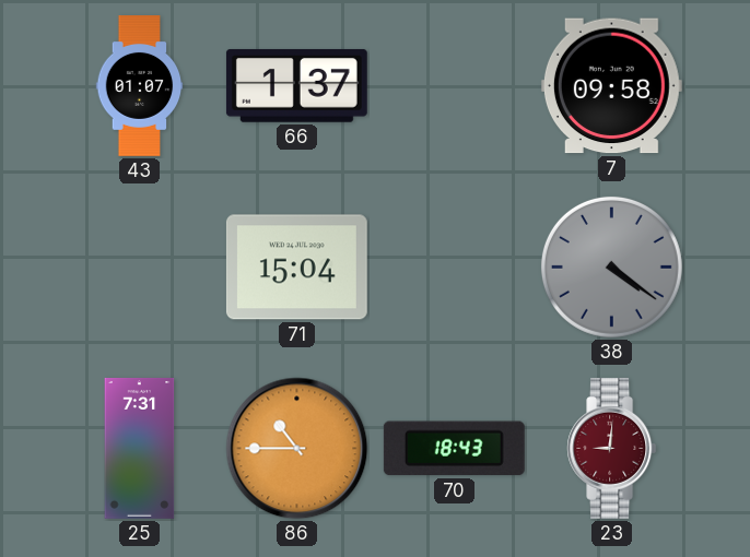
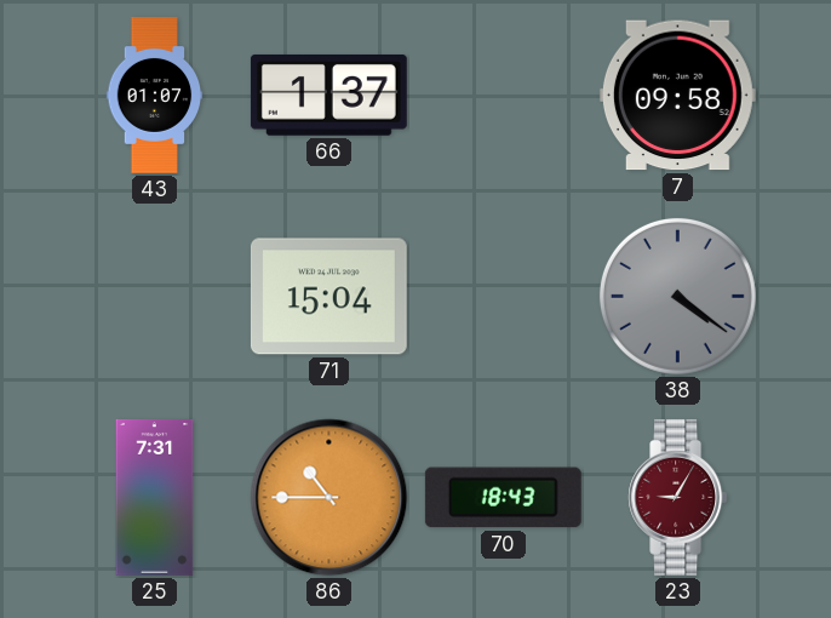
23: 9:01 -> 9:05
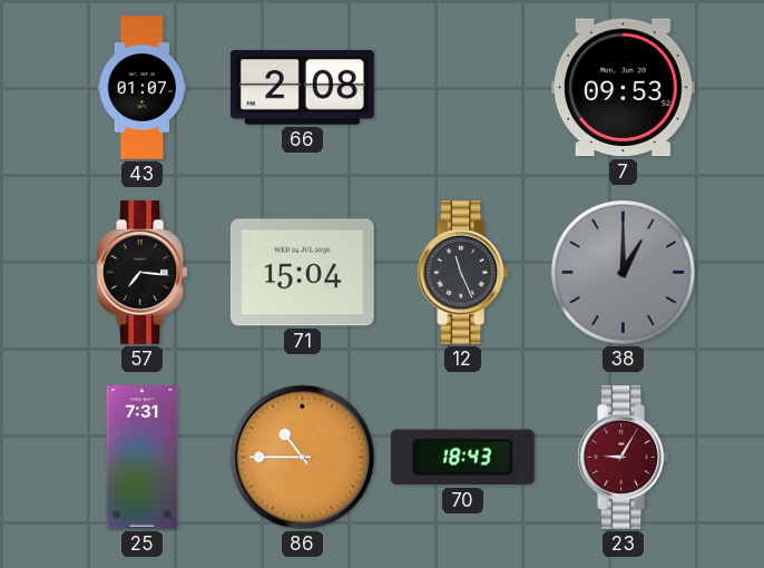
66: 1:37 -> 2:08
7: 09:58 -> 09:53
57: none -> 7:16
12: none -> 11:26
38: 4:21 -> 1:00
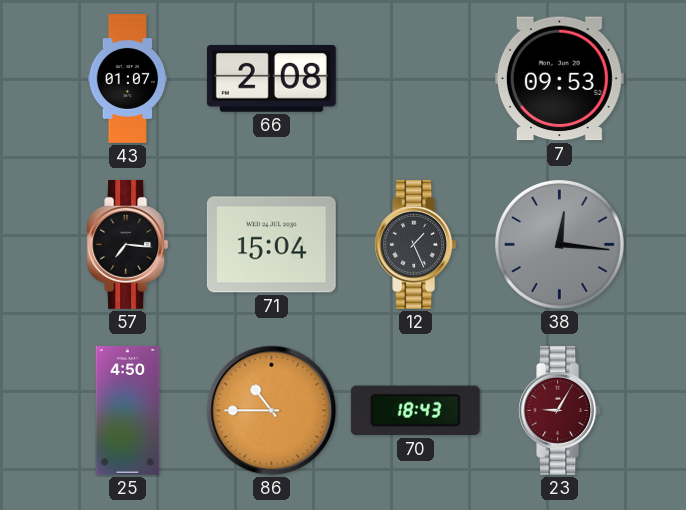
12: 11:26 -> 1:26
38: 1:00 -> 12:16
25: 7:31 -> 4:50
